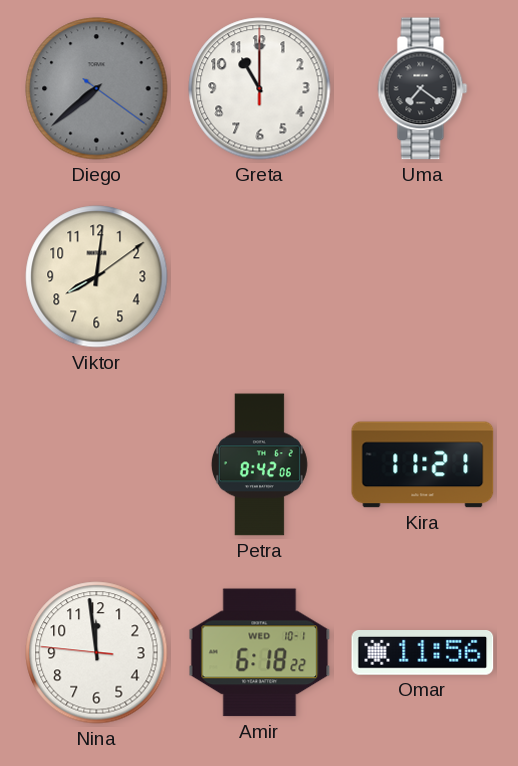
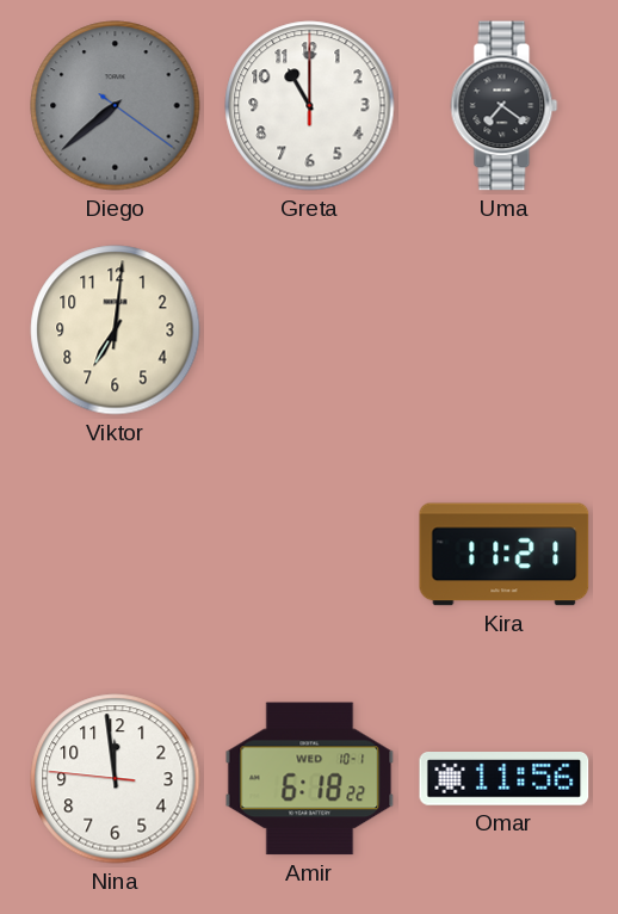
Viktor: 8:01 -> 7:01
Petra: 8:42 -> none
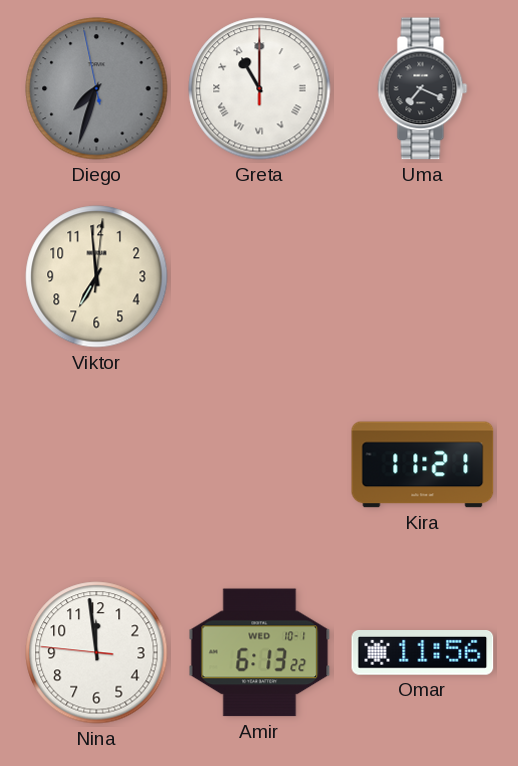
Diego: 7:38 -> 7:32
Greta numerals: Arabic -> Roman
Uma: 7:21 -> 7:19
Viktor: 7:01 -> 6:59
Amir: 6:18 -> 6:13
